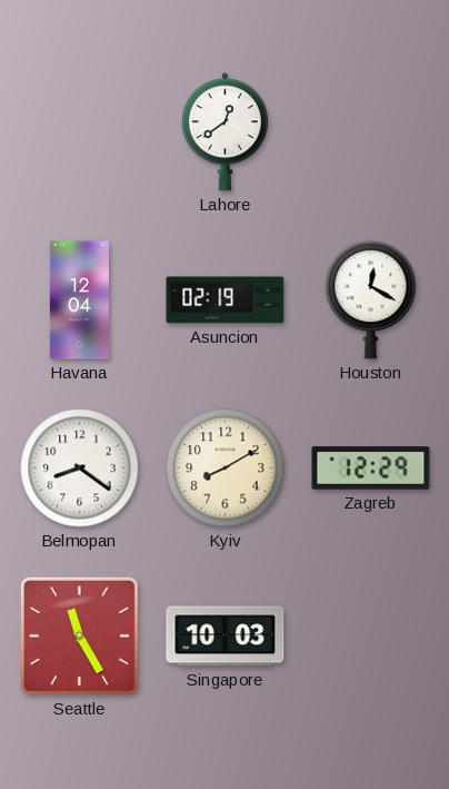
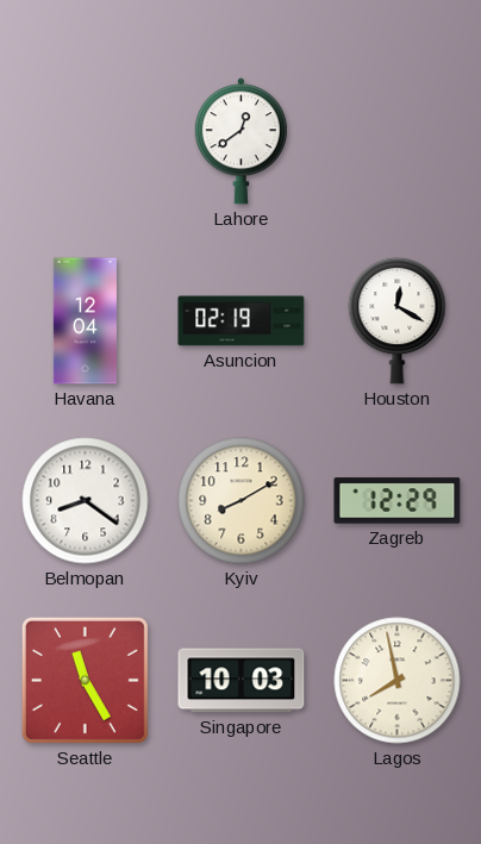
Lagos: none -> 7:58
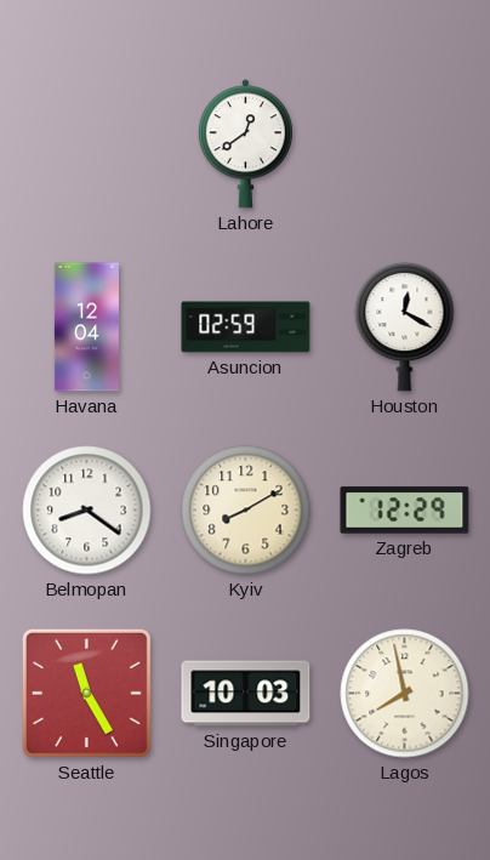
Asuncion: 02:19 -> 02:59
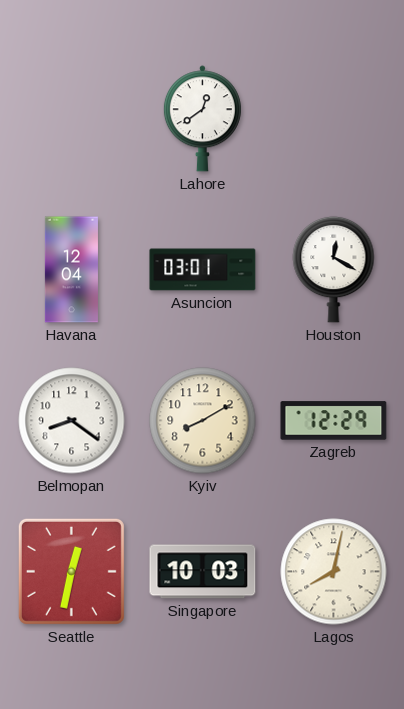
Asuncion: 02:59 -> 03:01
Seattle: 11:25 -> 12:32
Lagos: 7:58 -> 8:02
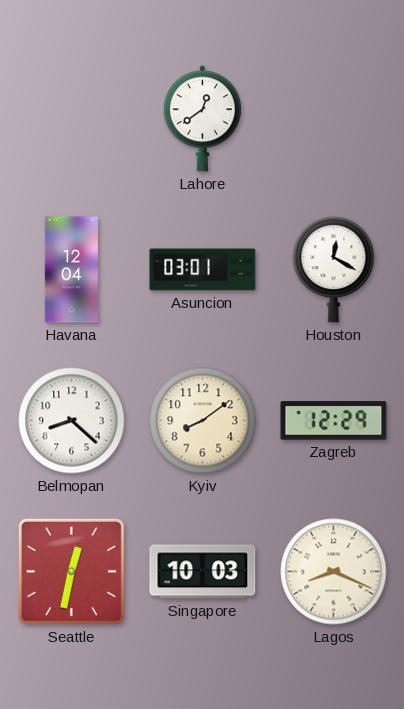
Belmopan: 8:21 -> 8:22
Kyiv: 8:10 -> 8:09
Lagos: 8:02 -> 8:19
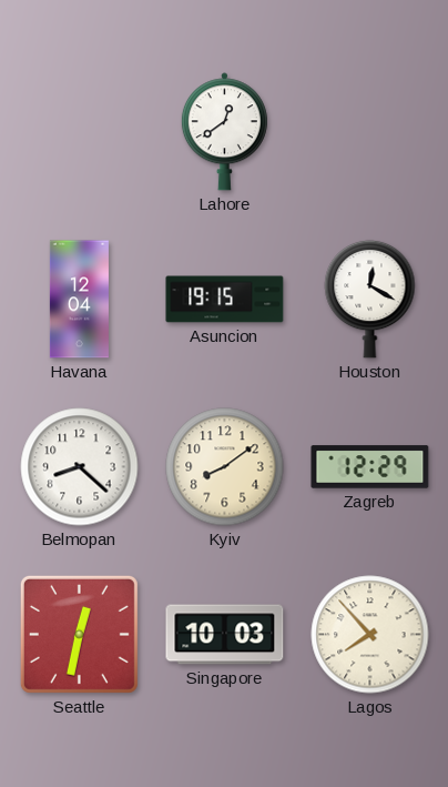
Asuncion: 03:01 -> 19:15
Lagos: 8:19 -> 7:53
